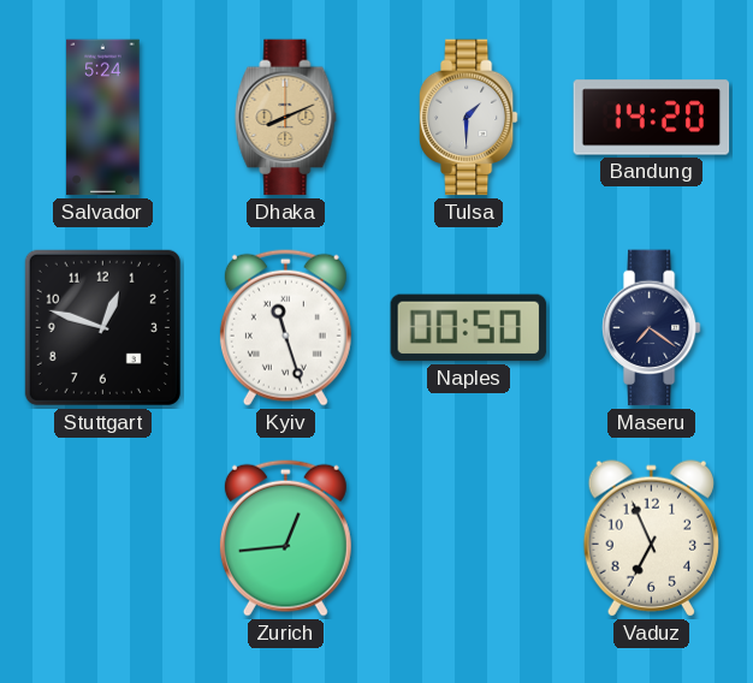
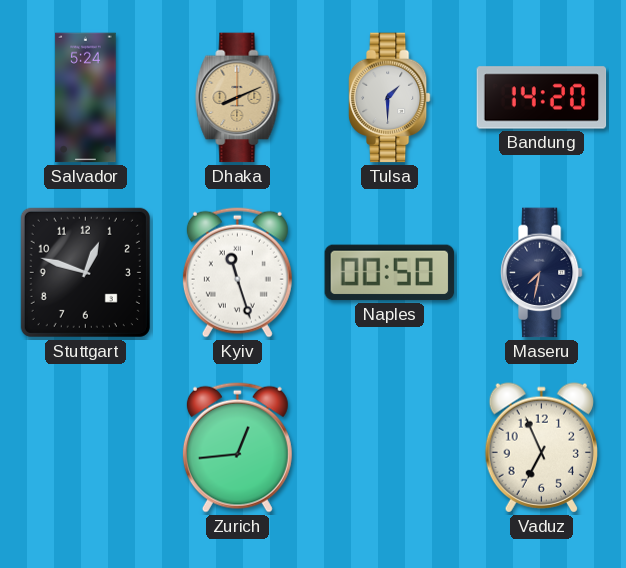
Maseru: 7:21 -> 7:32
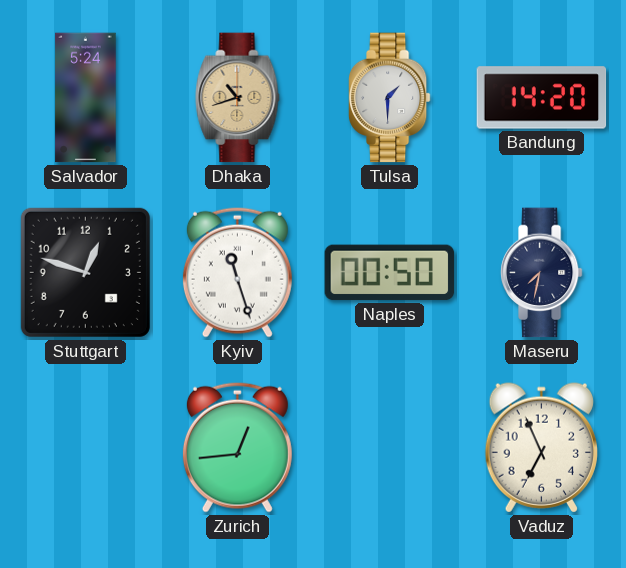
Dhaka: 8:11 -> 10:42
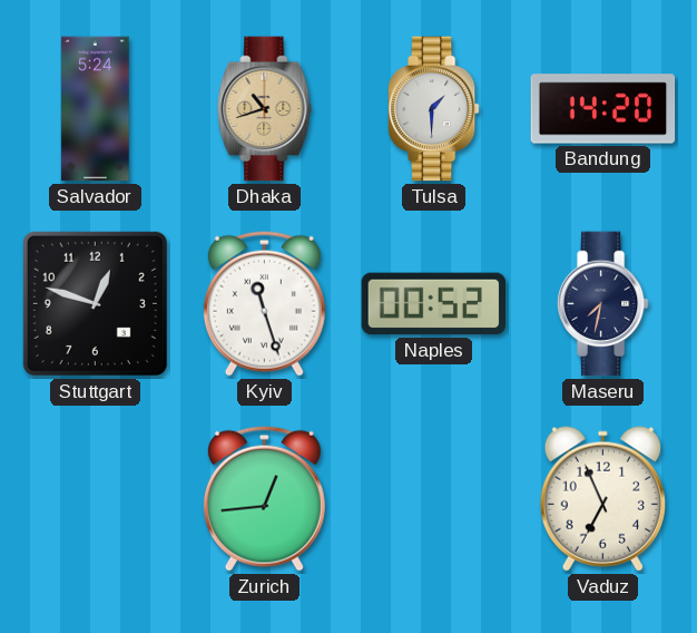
Naples: 00:50 -> 00:52
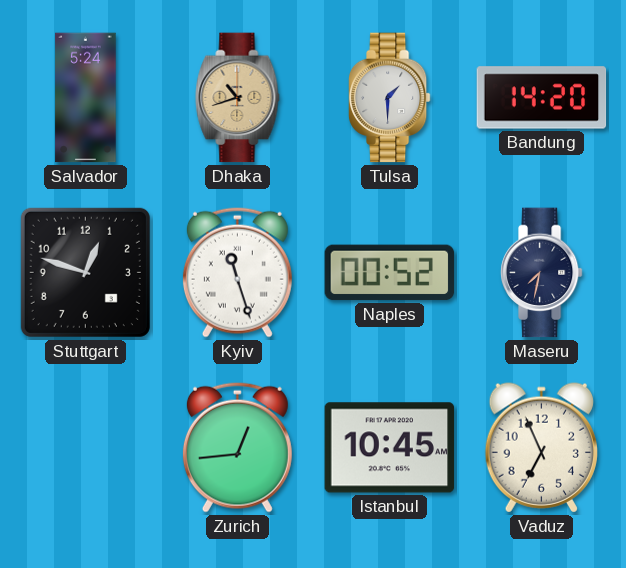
Istanbul: none -> 10:45
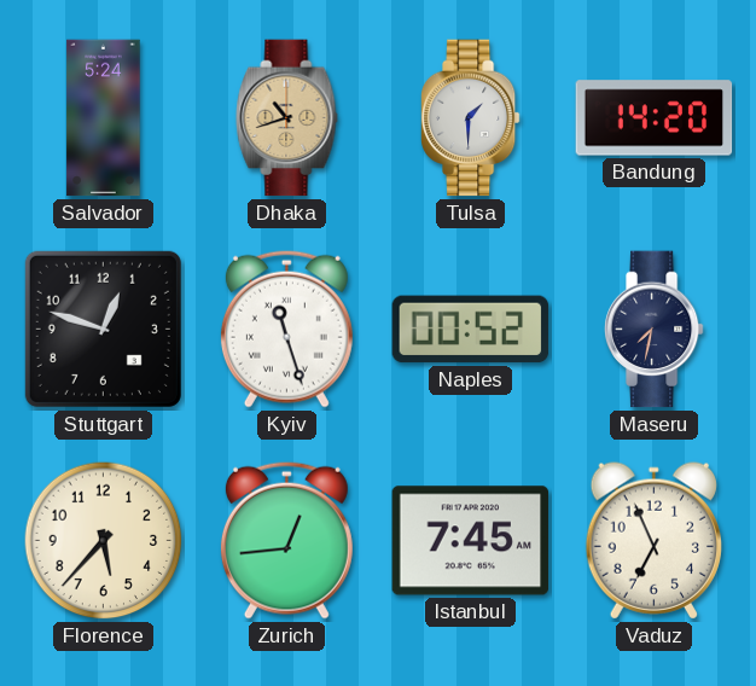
Florence: none -> 5:37
Istanbul: 10:45 -> 7:45
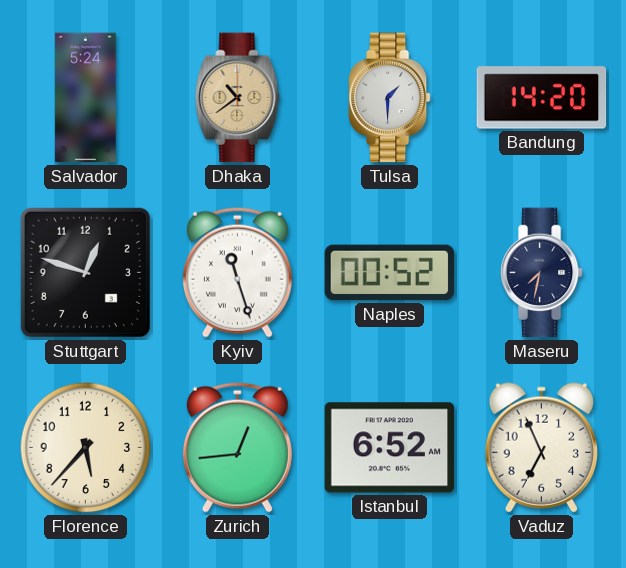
Dhaka: 10:42 -> 10:39
Istanbul: 7:45 -> 6:52
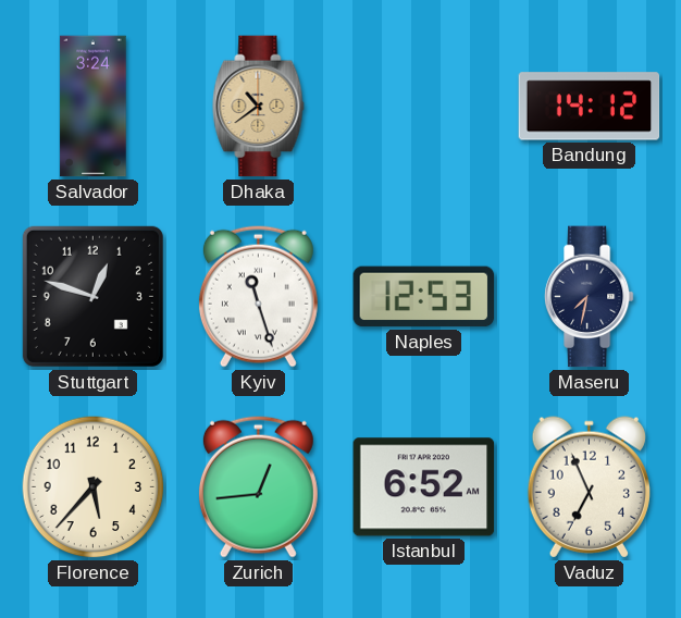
Salvador: 5:24 -> 3:24
Tulsa: 1:30 -> none
Bandung: 14:20 -> 14:12
Naples: 00:52 -> 12:53
